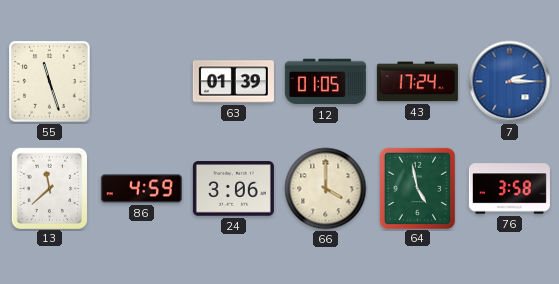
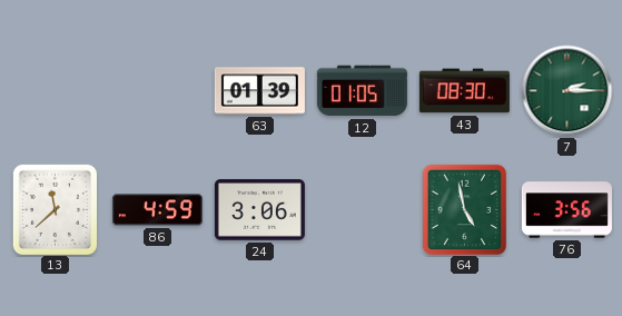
55: 11:27 -> none
43: 17:24 -> 08:30
7 dial: blue -> green
66: 4:00 -> none
76: 3:58 -> 3:56
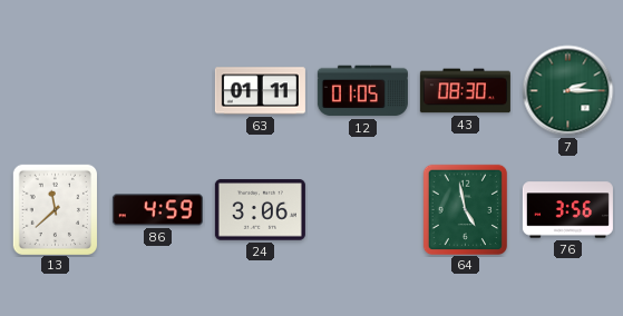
63: 01:39 -> 01:11
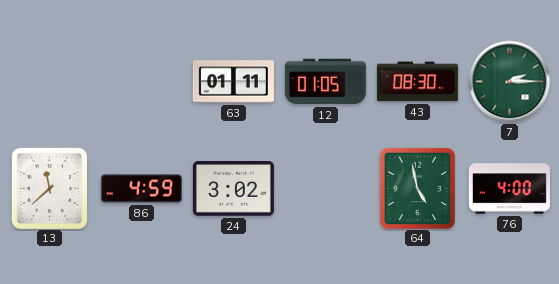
24: 3:06 -> 3:02
76: 3:56 -> 4:00
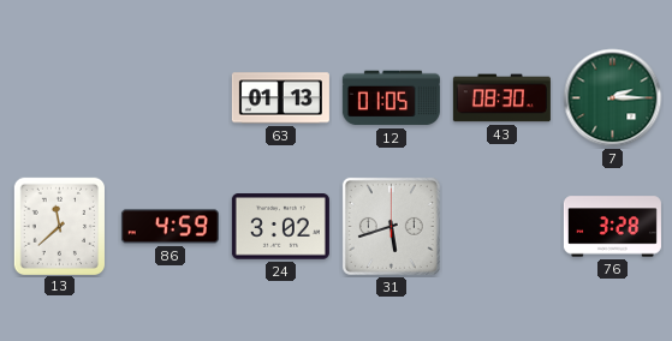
63: 01:11 -> 01:13
31: none -> 5:42
64: 4:58 -> none
76: 4:00 -> 3:28
